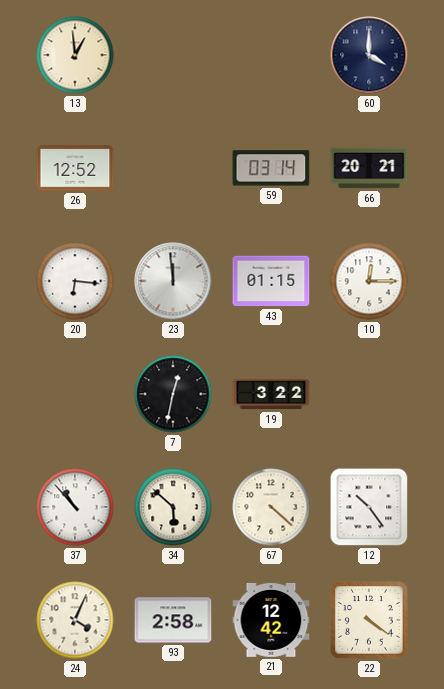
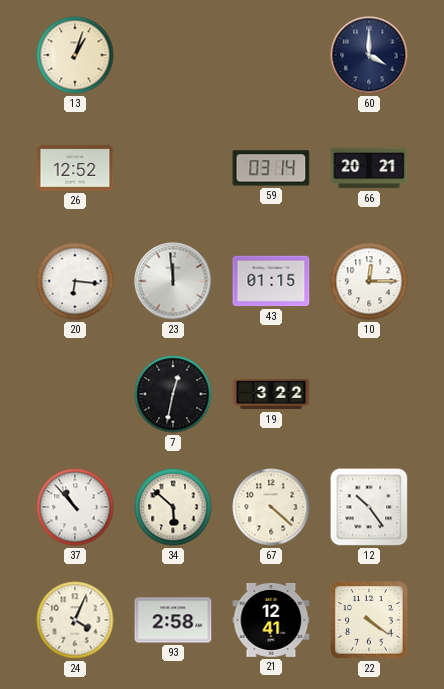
13: 12:59 -> 1:03
21: 12:42 -> 12:41
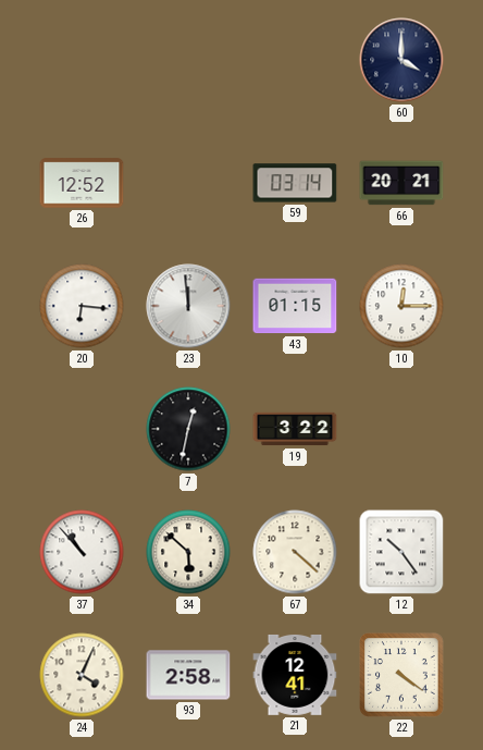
13: 1:03 -> none
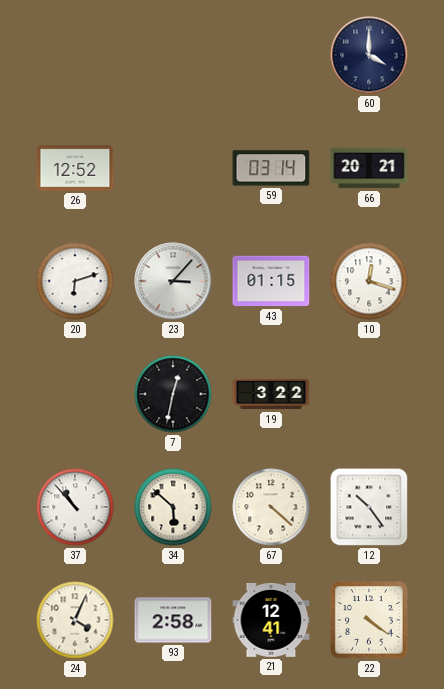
20: 6:16 -> 6:12
23: 11:59 -> 3:07
10: 12:15 -> 12:18
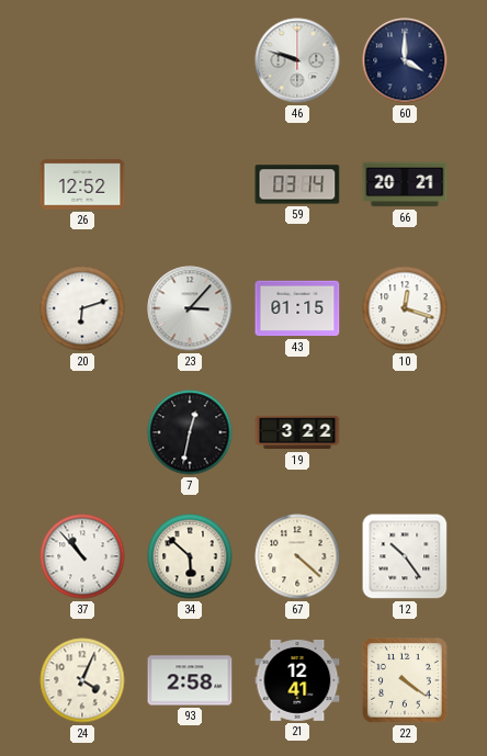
46: none -> 9:48
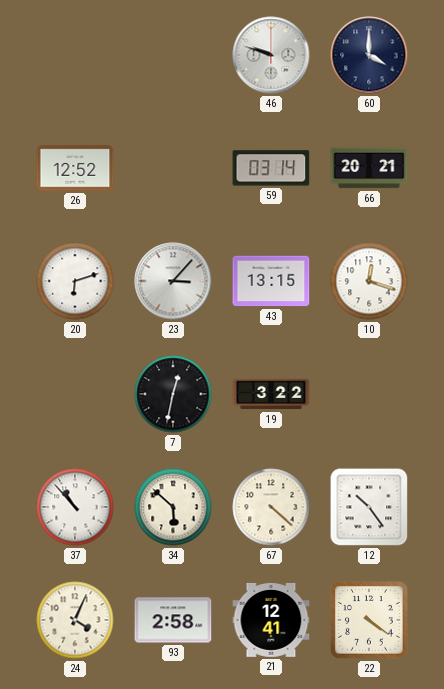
43: 01:15 -> 13:15
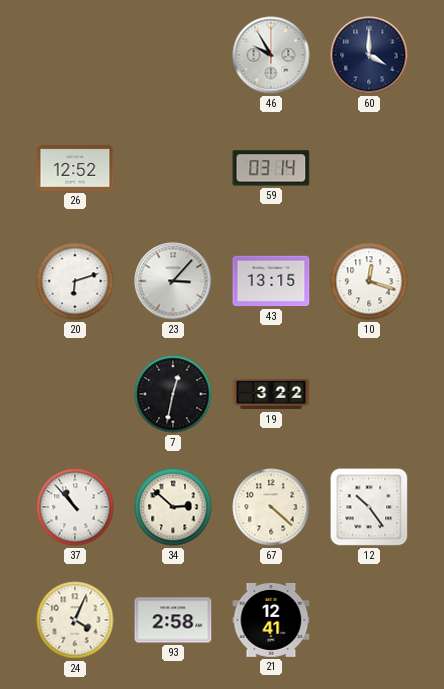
46: 9:48 -> 9:55
66: 20:21 -> none
34: 5:52 -> 2:52
22: 4:21 -> none
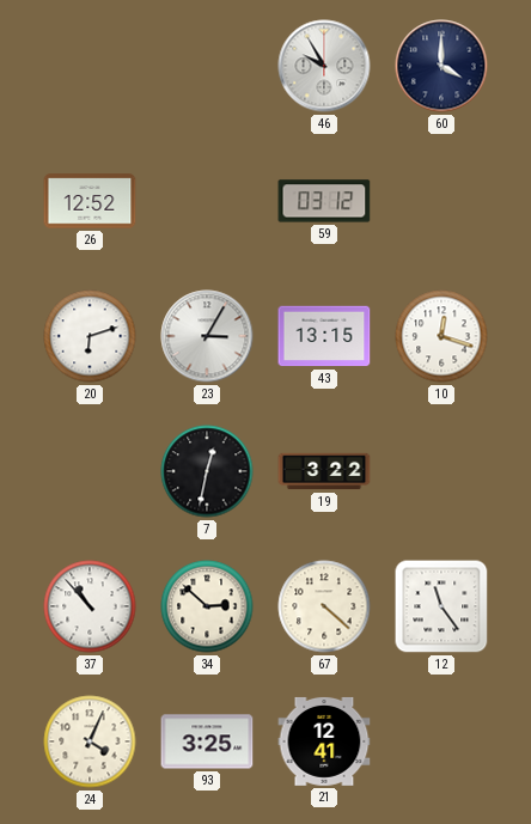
59: 03:14 -> 03:12
23: 3:07 -> 3:05
12: 10:24 -> 11:24
93: 2:58 -> 3:25
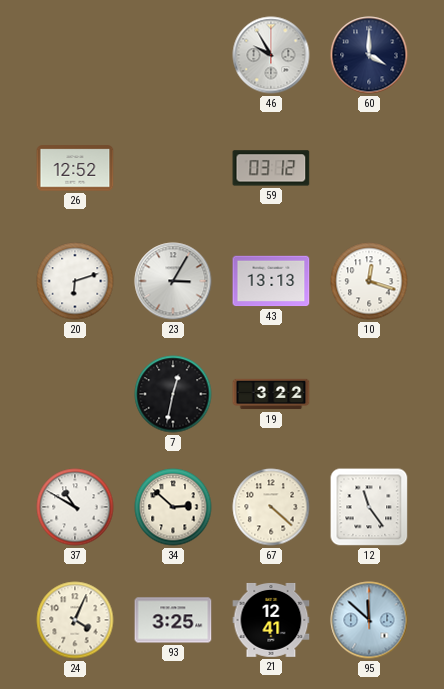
43: 13:15 -> 13:13
37: 10:53 -> 10:50
95: none -> 11:52
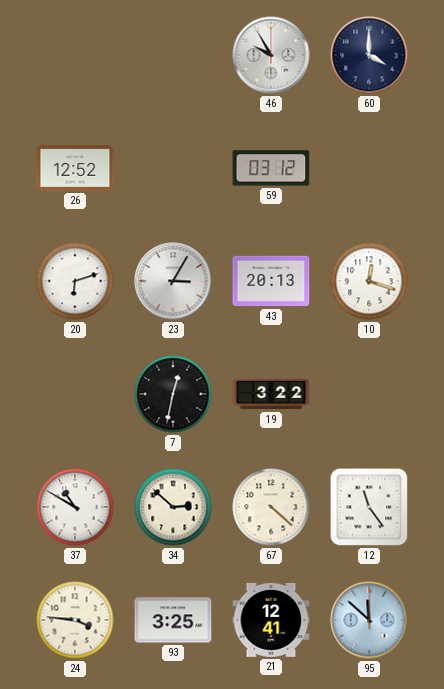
43: 13:13 -> 20:13
24: 4:04 -> 3:46
